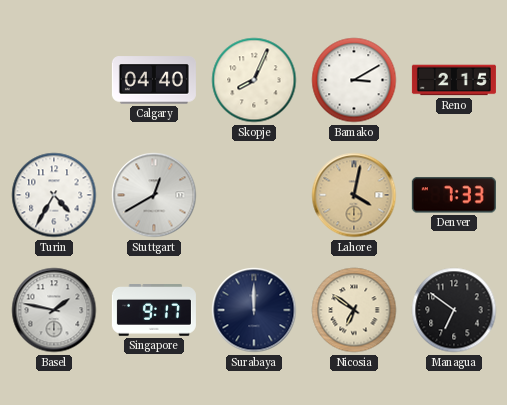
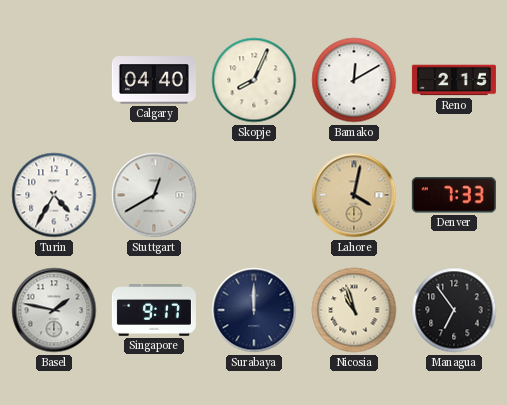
Bamako: 3:10 -> 12:10
Nicosia: 6:51 -> 10:57
Managua: 6:51 -> 6:54
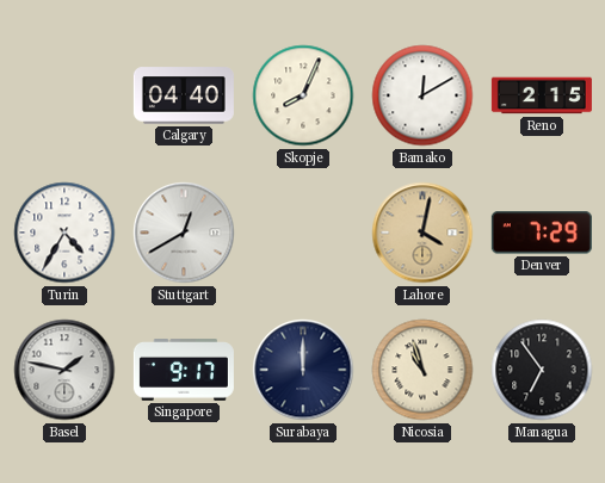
Denver: 7:33 -> 7:29
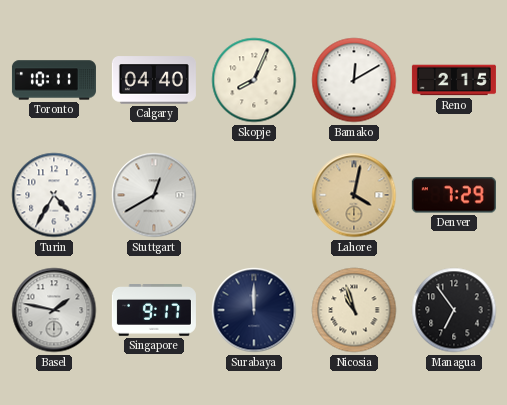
Toronto: none -> 10:11
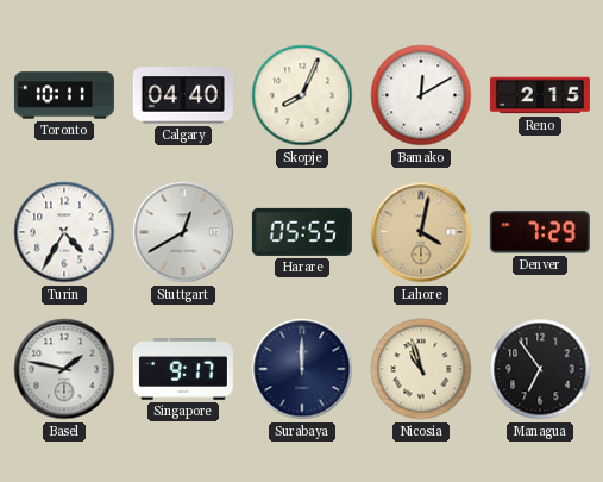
Harare: none -> 05:55
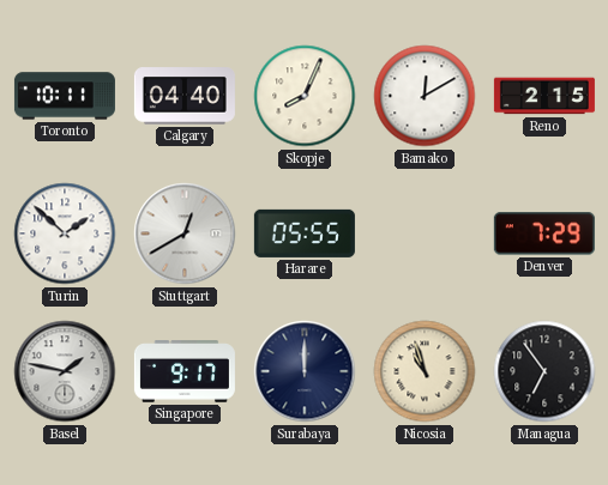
Turin: 4:35 -> 1:52
Lahore: 4:02 -> none
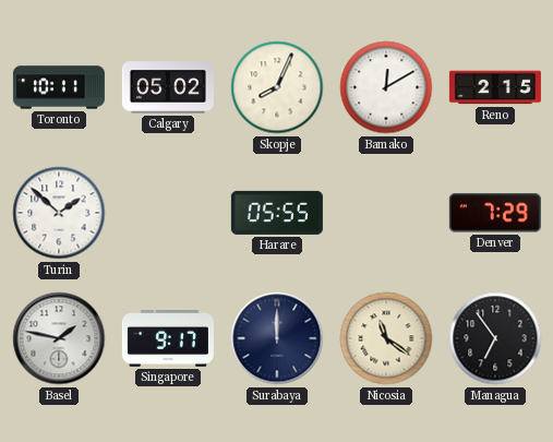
Calgary: 04:40 -> 05:02
Stuttgart: 12:40 -> none
Nicosia: 10:57 -> 11:21
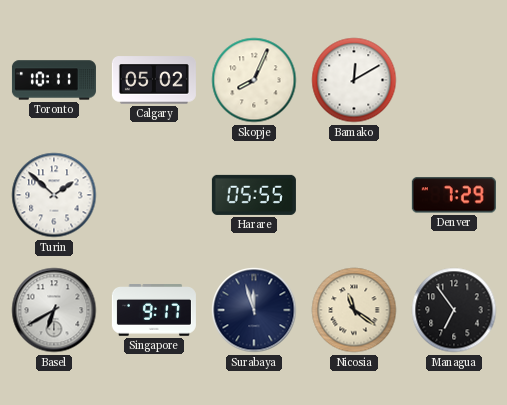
Reno: 2:15 -> none
Basel: 1:47 -> 6:40
Surabaya: 12:00 -> 11:57
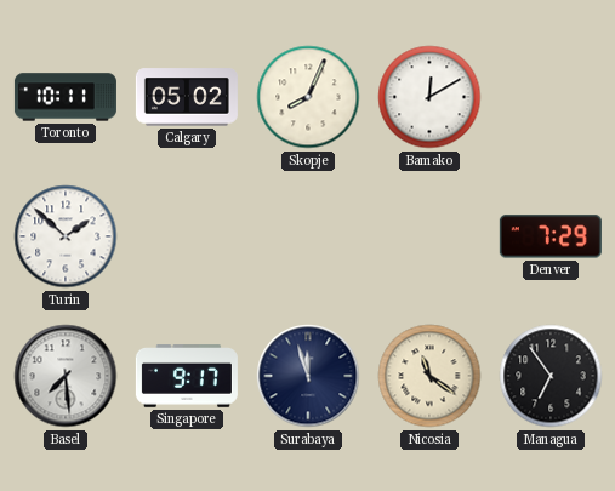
Harare: 05:55 -> none
Basel: 6:40 -> 7:29
